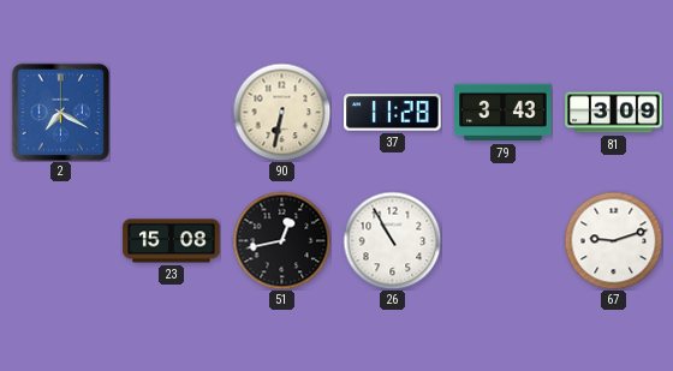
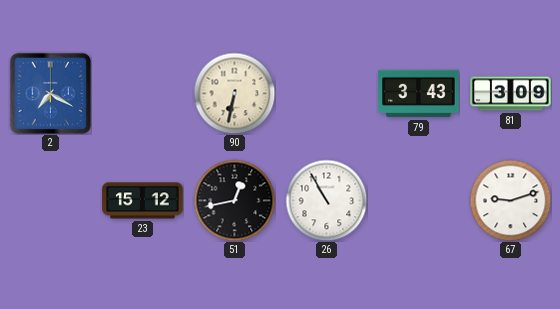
37: 11:28 -> none
23: 15:08 -> 15:12
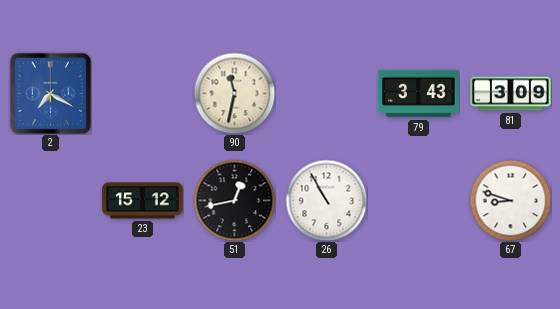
90: 6:32 -> 11:32
67: 9:12 -> 8:48
